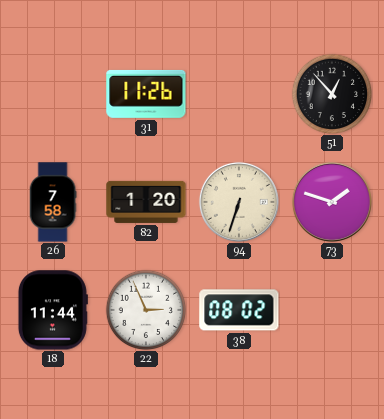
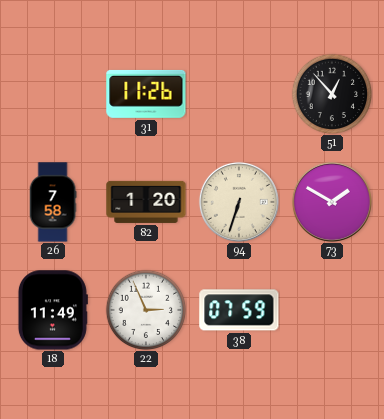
73: 1:48 -> 1:50
18: 11:44 -> 11:49
38: 08:02 -> 07:59
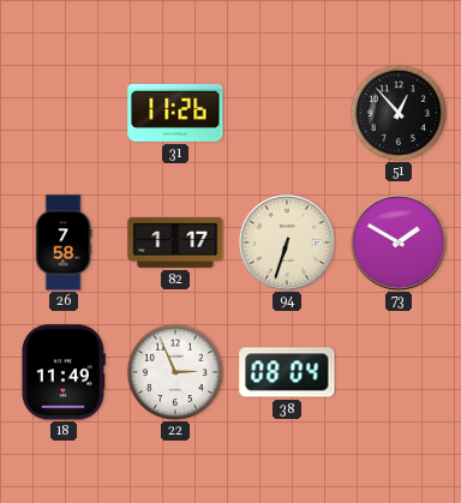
82: 1:20 -> 1:17
38: 07:59 -> 08:04
